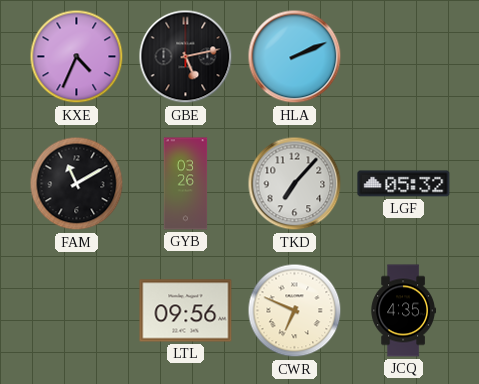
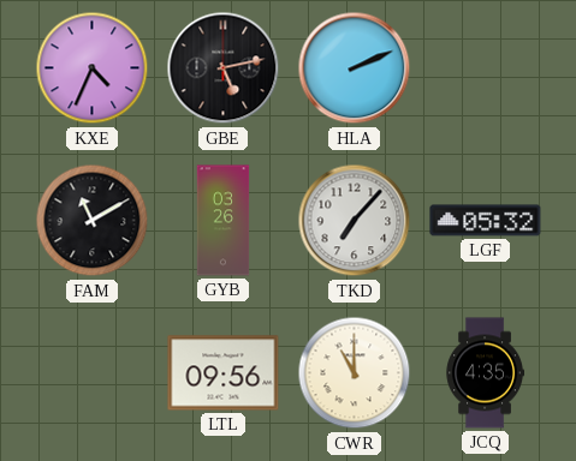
CWR: 6:49 -> 11:00
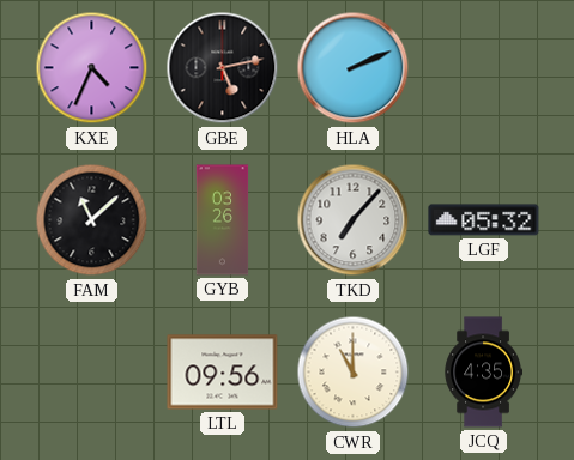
FAM: 11:10 -> 11:08
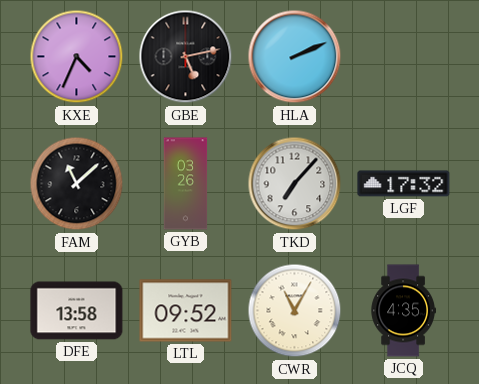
LGF: 05:32 -> 17:32
DFE: none -> 13:58
LTL: 09:56 -> 09:52
CWR: 11:00 -> 11:05
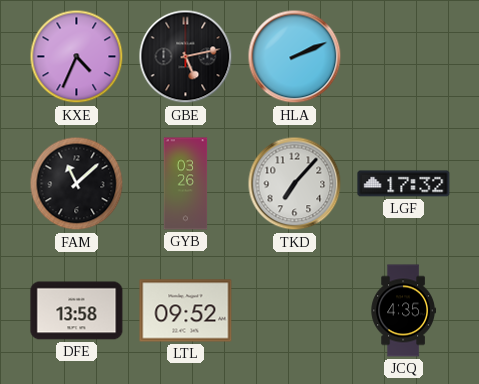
CWR: 11:05 -> none
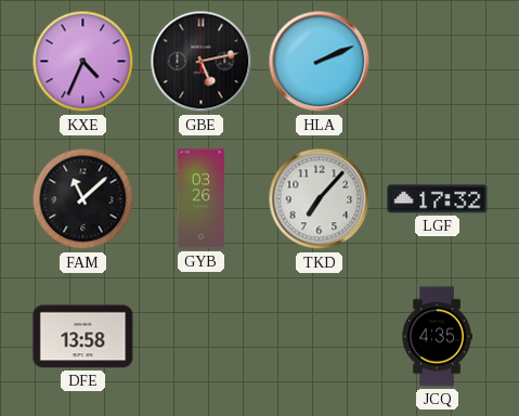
LTL: 09:52 -> none
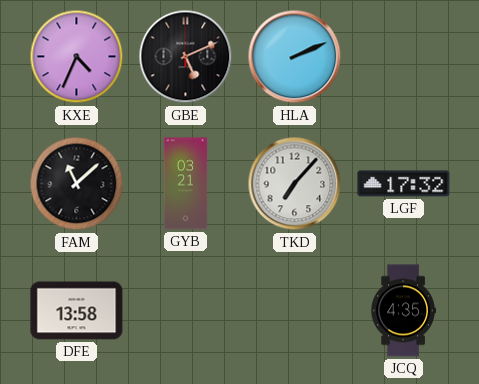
GBE: 5:13 -> 5:11
GYB: 03:26 -> 03:21
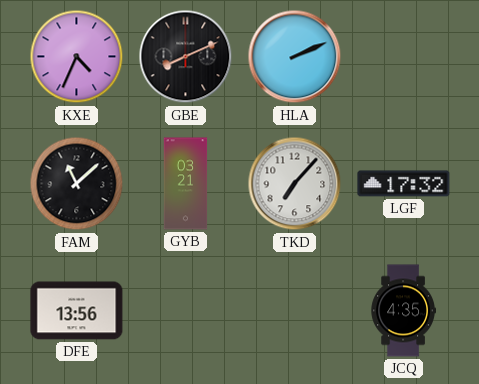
GBE: 5:11 -> 8:11
DFE: 13:58 -> 13:56
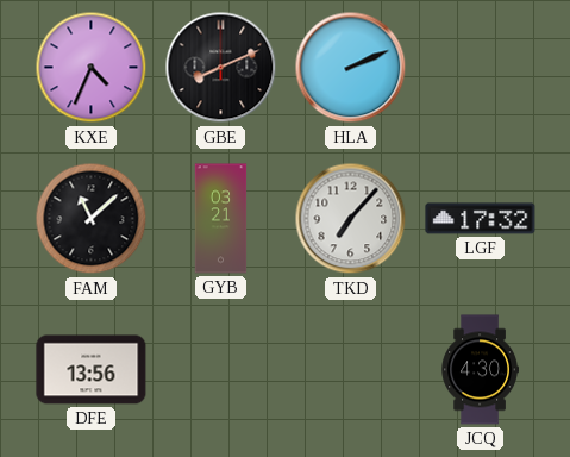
JCQ: 4:35 -> 4:30
